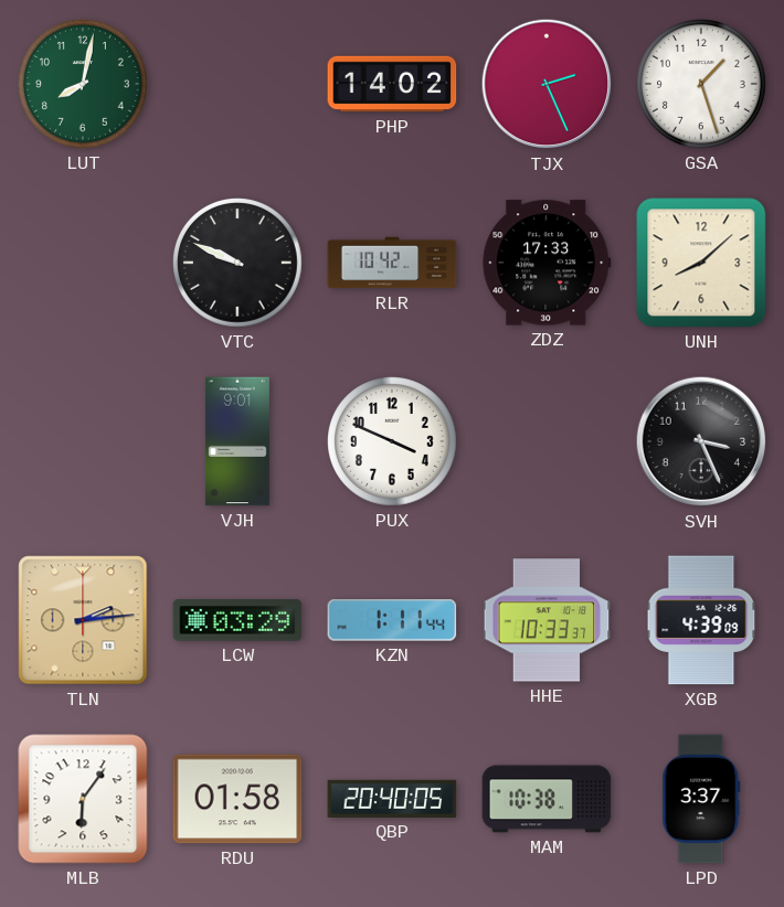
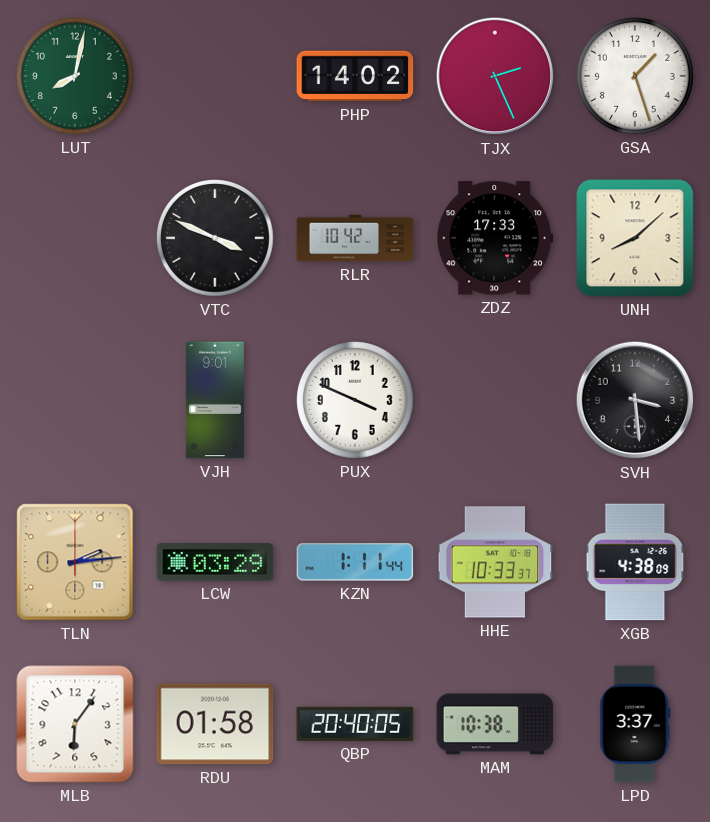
VTC: 9:49 -> 3:49
SVH: 3:26 -> 3:29
XGB: 4:39 -> 4:38
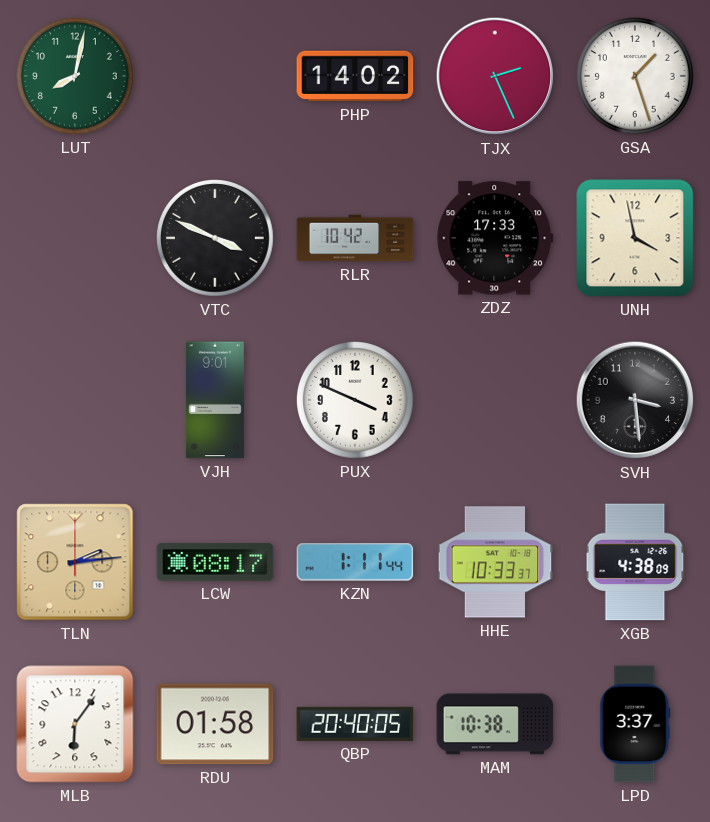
UNH: 8:08 -> 3:58
LCW: 03:29 -> 08:17
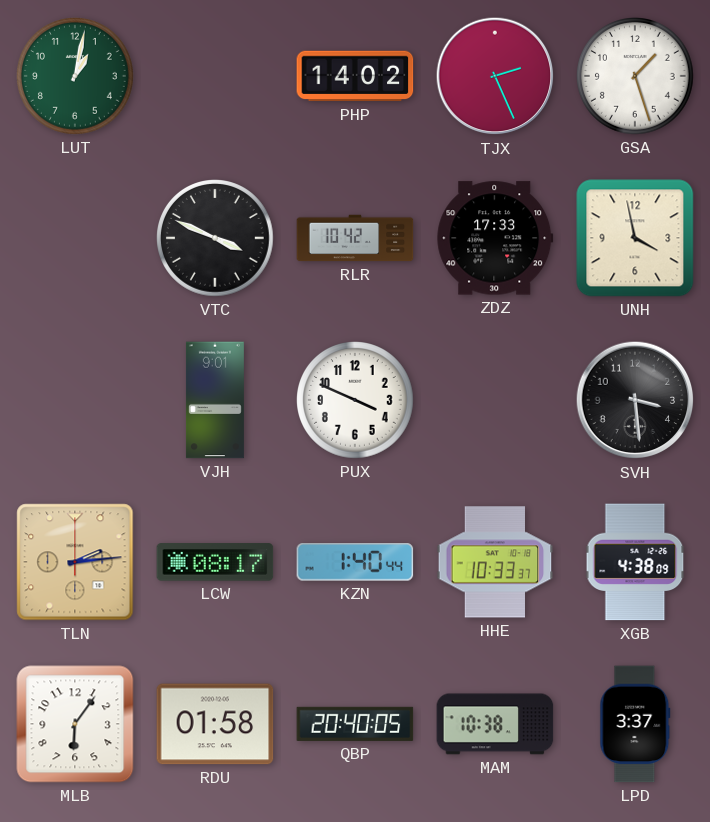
LUT: 8:02 -> 1:02
KZN: 1:11 -> 1:40
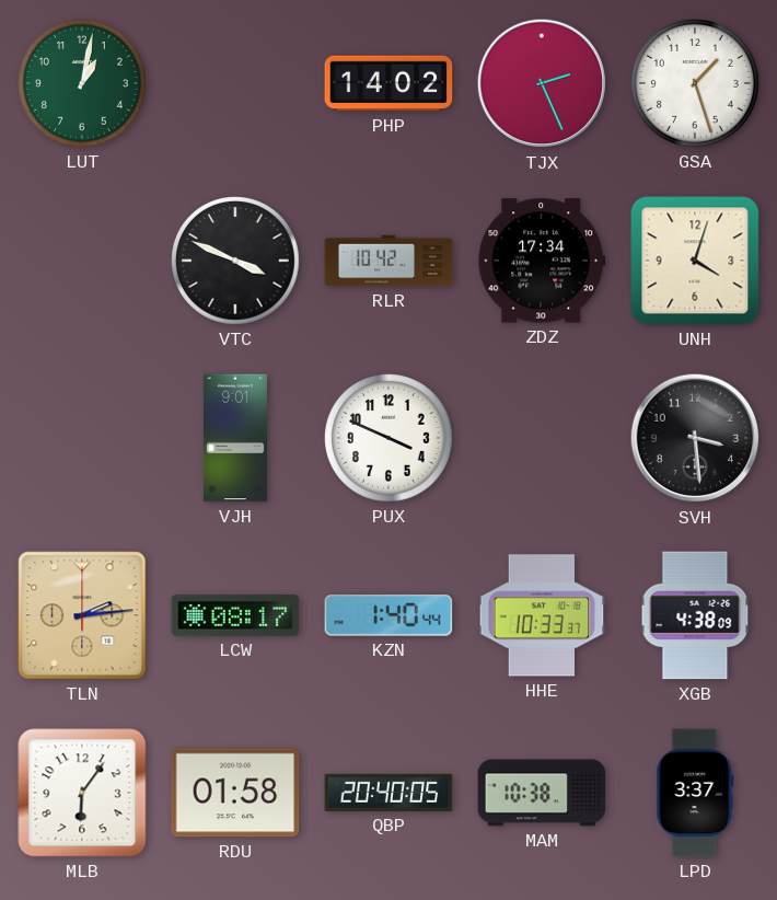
ZDZ: 17:33 -> 17:34
UNH: 3:58 -> 4:03
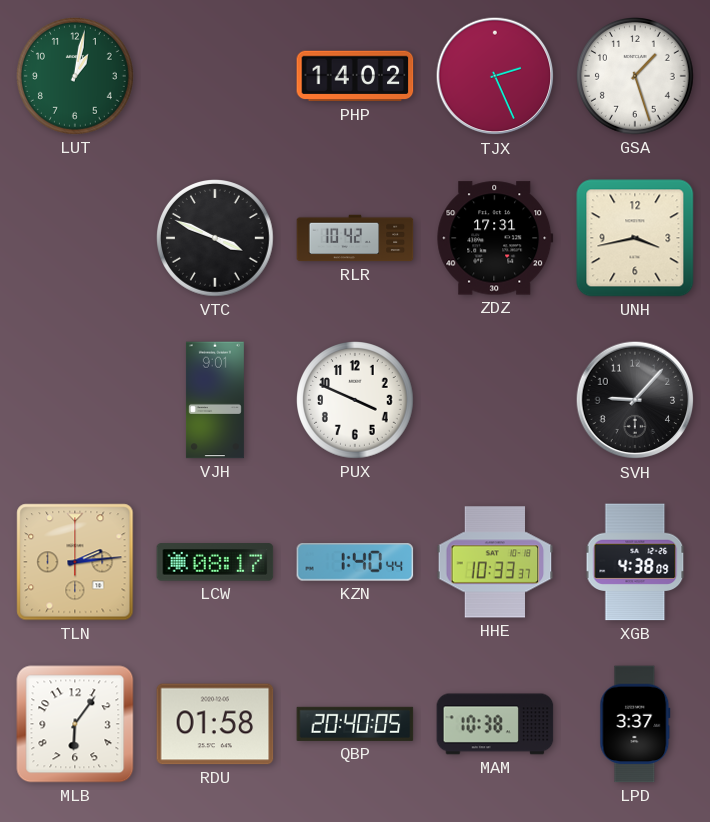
ZDZ: 17:34 -> 17:31
UNH: 4:03 -> 3:43
SVH: 3:29 -> 9:07
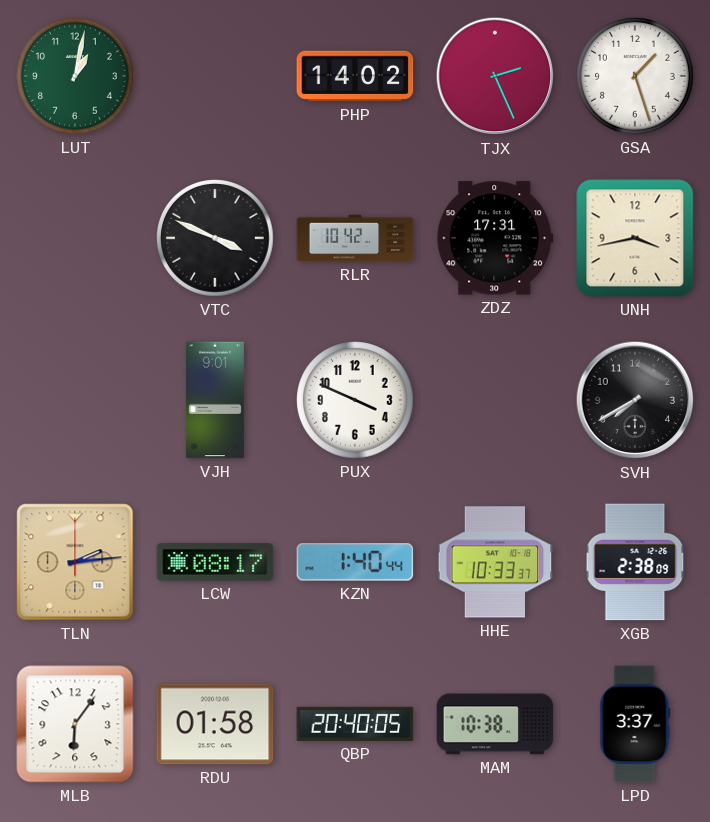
SVH: 9:07 -> 7:40
XGB: 4:38 -> 2:38
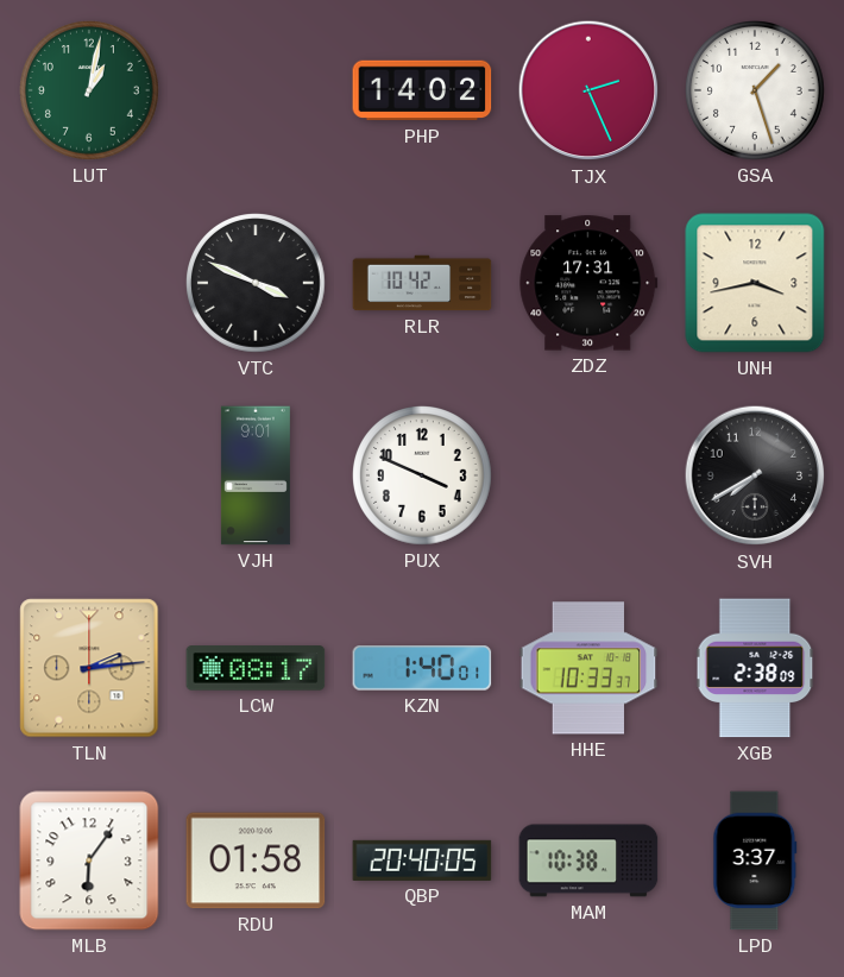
KZN: 1:40:44 -> 1:40:01
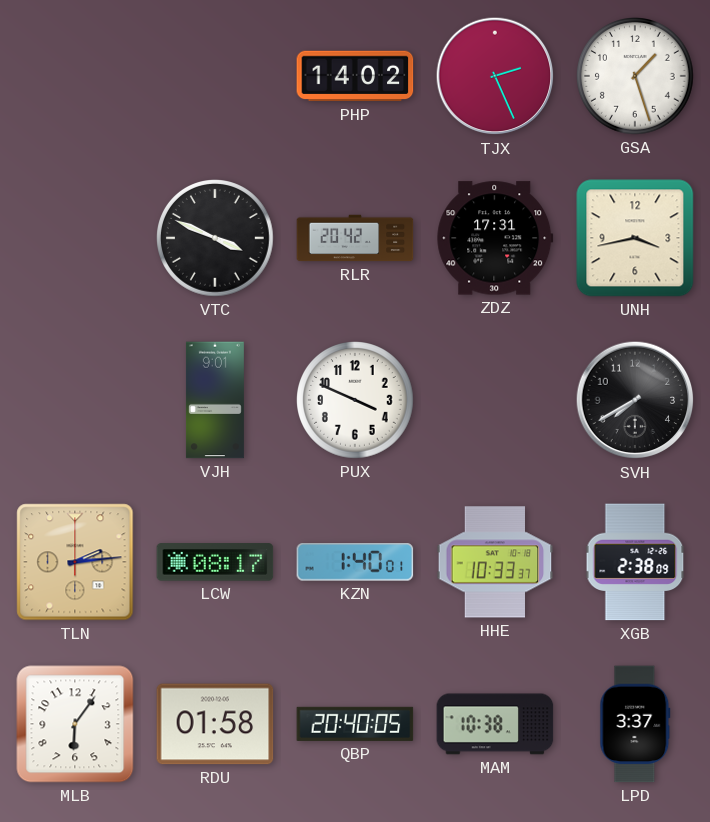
LUT: 1:02 -> none
RLR: 10:42 -> 20:42
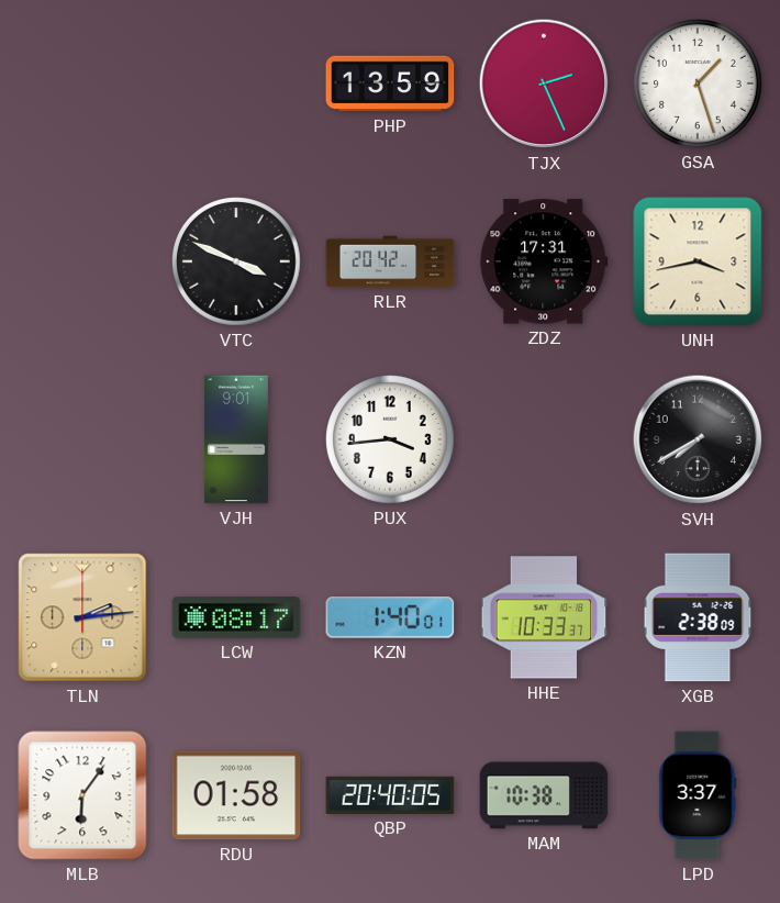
PHP: 14:02 -> 13:59
PUX: 3:49 -> 3:44
